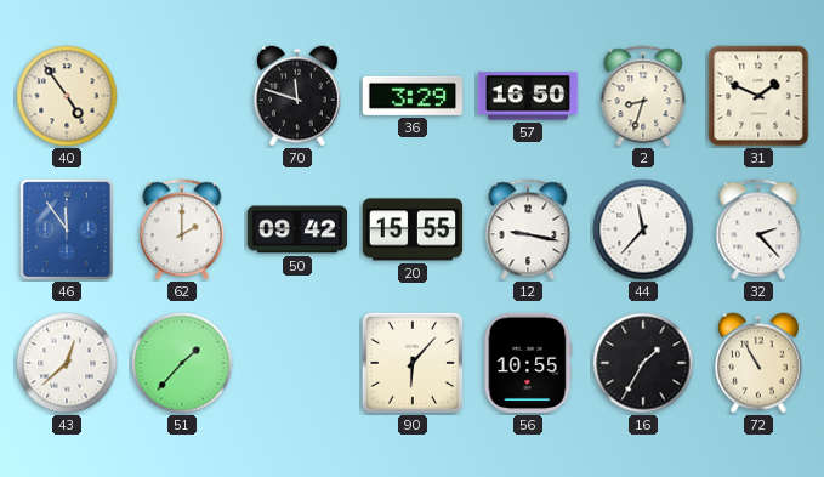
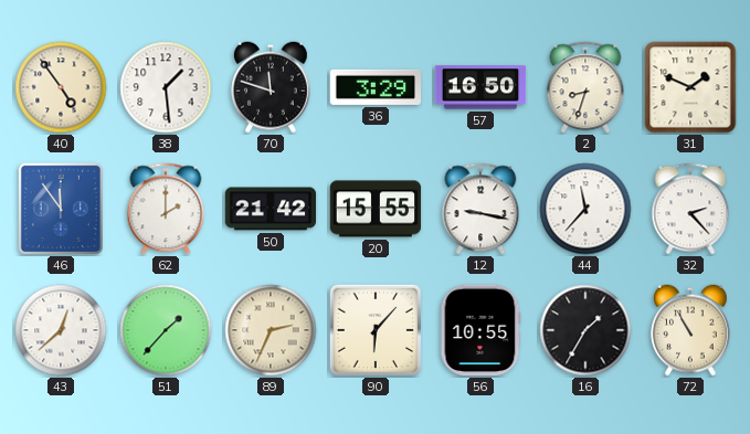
38: none -> 1:29
50: 09:42 -> 21:42
89: none -> 2:34
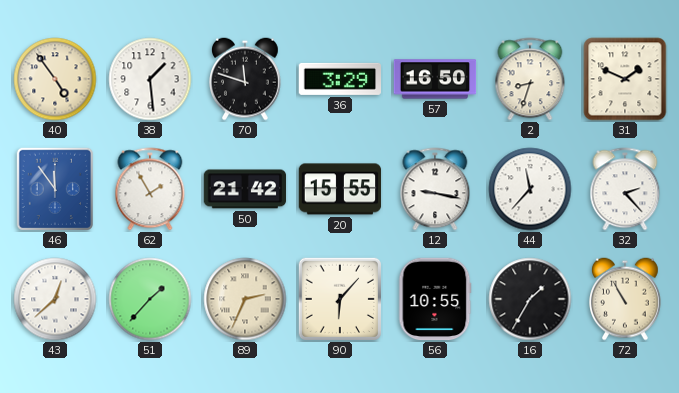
62: 2:00 -> 1:55
